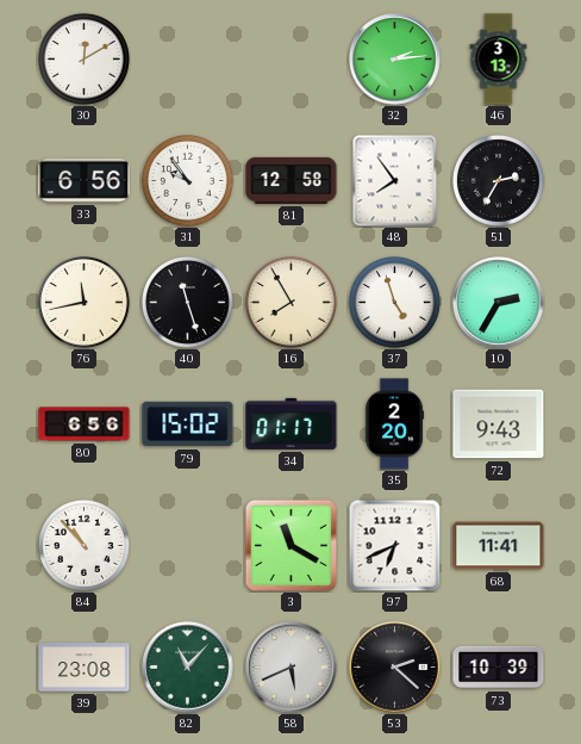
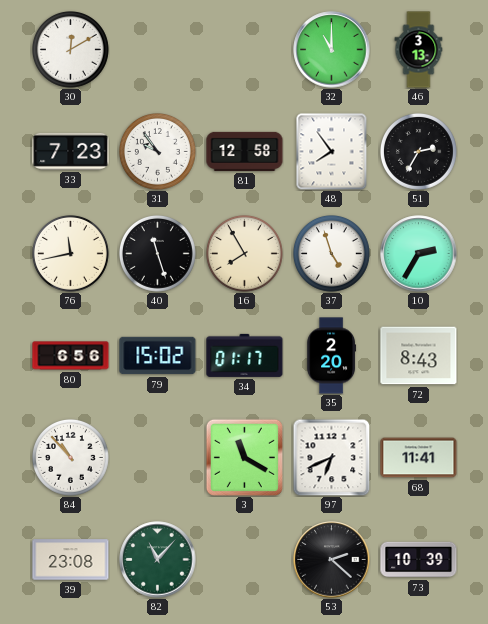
32: 2:14 -> 11:00
33: 6:56 -> 7:23
72: 9:43 -> 8:43
58: 5:41 -> none
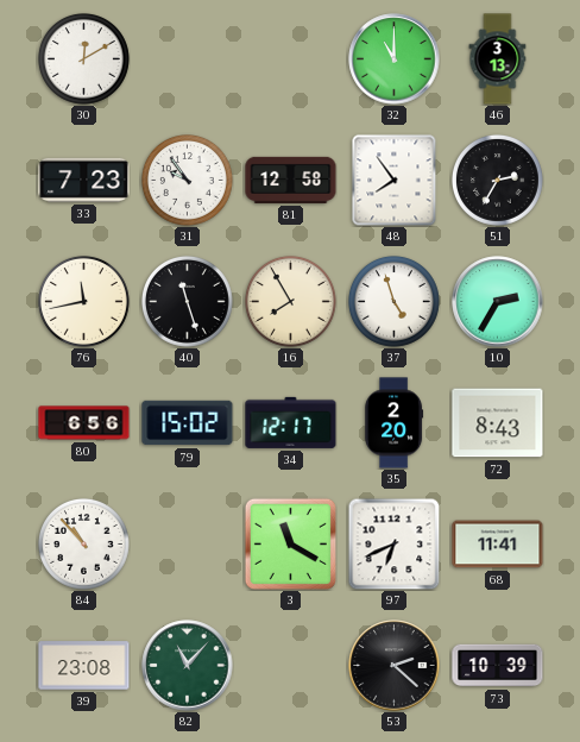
34: 01:17 -> 12:17
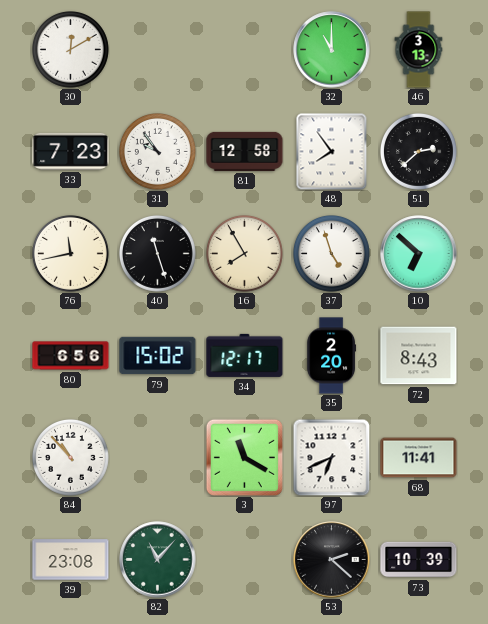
51: 2:35 -> 2:38
10: 2:35 -> 6:52
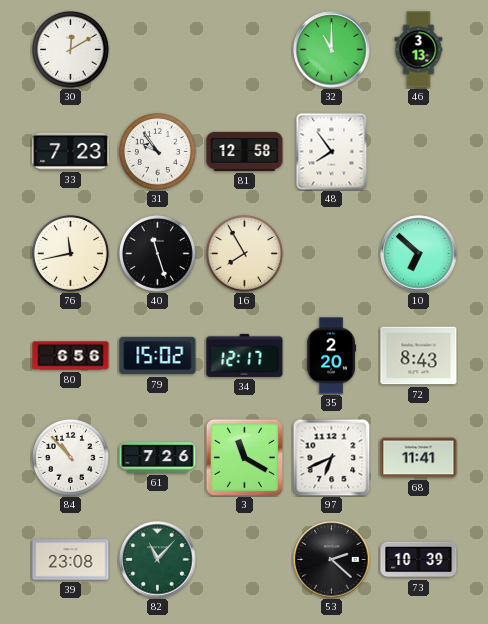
51: 2:38 -> none
37: 4:57 -> none
61: none -> 7:26
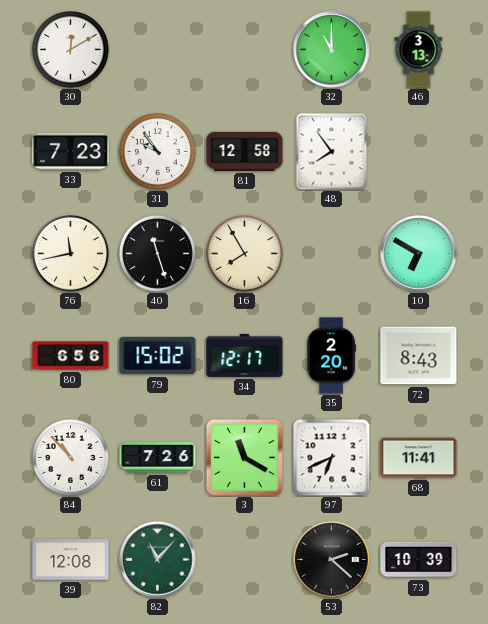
10: 6:52 -> 6:50
39: 23:08 -> 12:08
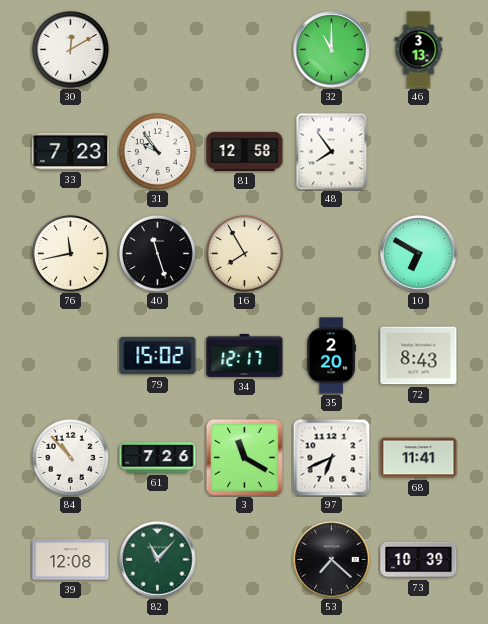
80: 6:56 -> none
53: 2:22 -> 7:22
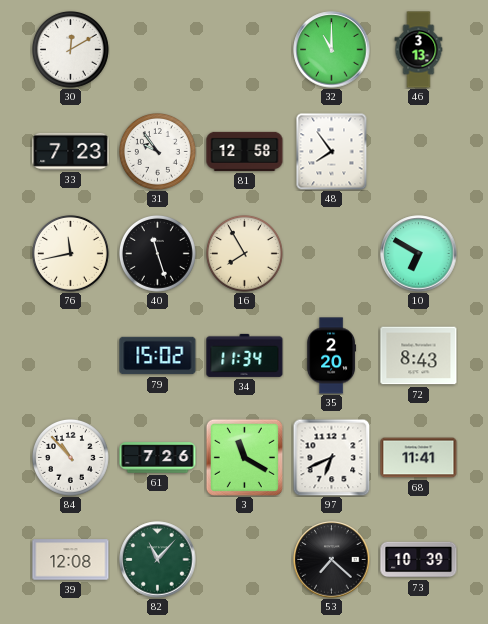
34: 12:17 -> 11:34
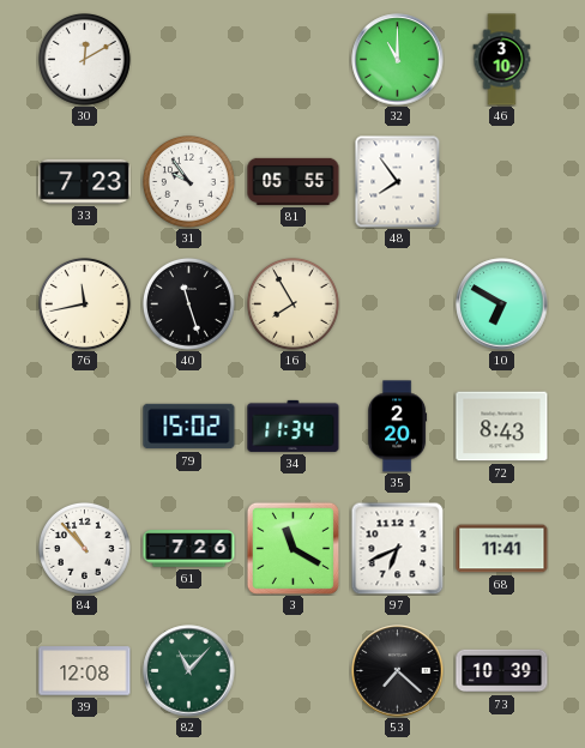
46: 3:13 -> 3:10
81: 12:58 -> 05:55
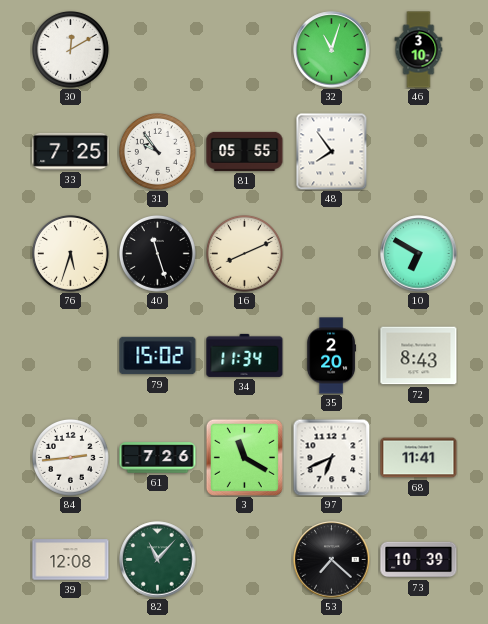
32: 11:00 -> 11:03
33: 7:23 -> 7:25
76: 11:43 -> 5:33
16: 7:55 -> 8:11
84: 10:53 -> 2:44
